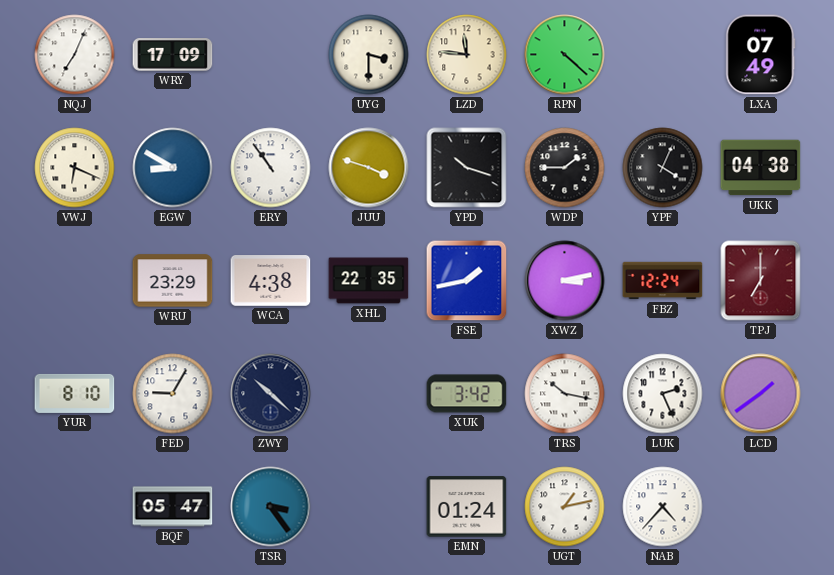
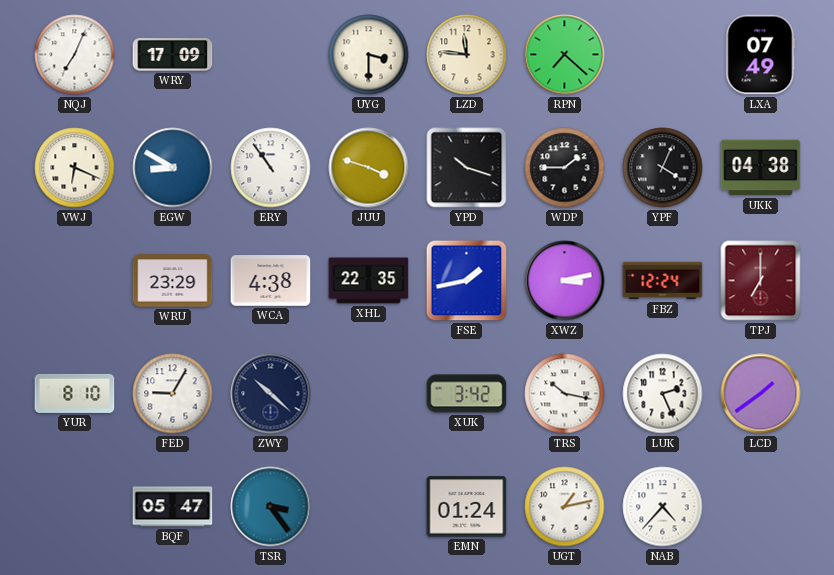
RPN: 4:22 -> 7:22
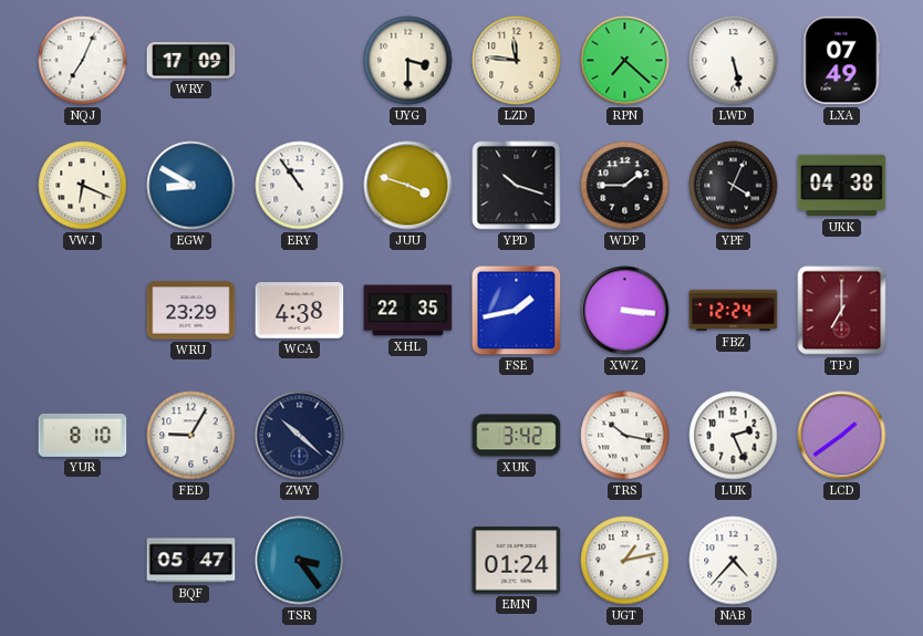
LWD: none -> 5:28
XWZ: 3:13 -> 3:16
